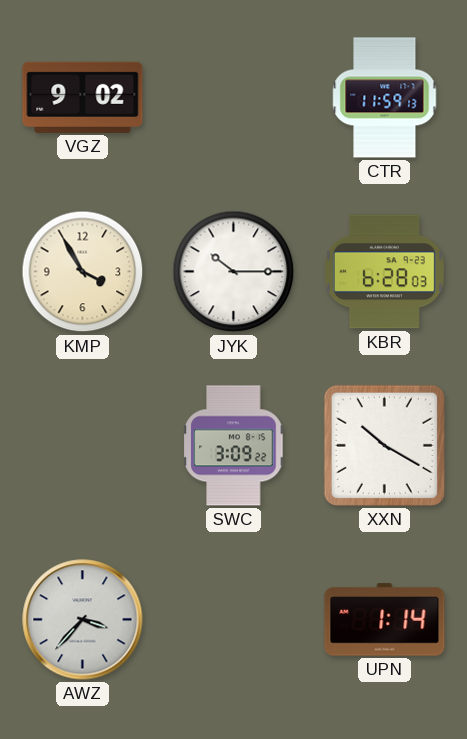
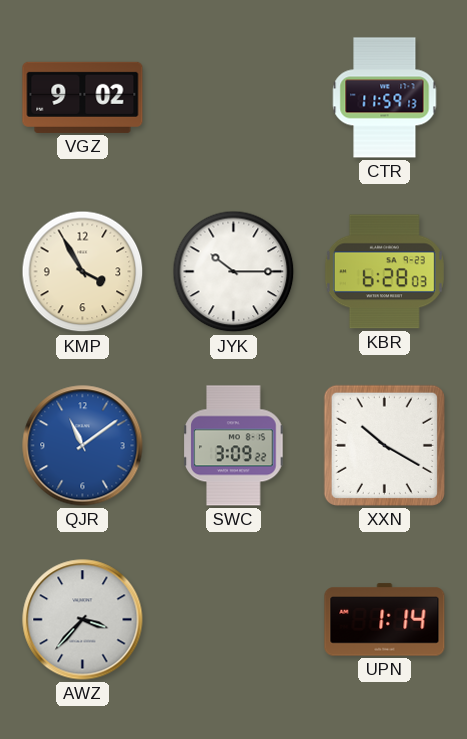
QJR: none -> 11:09
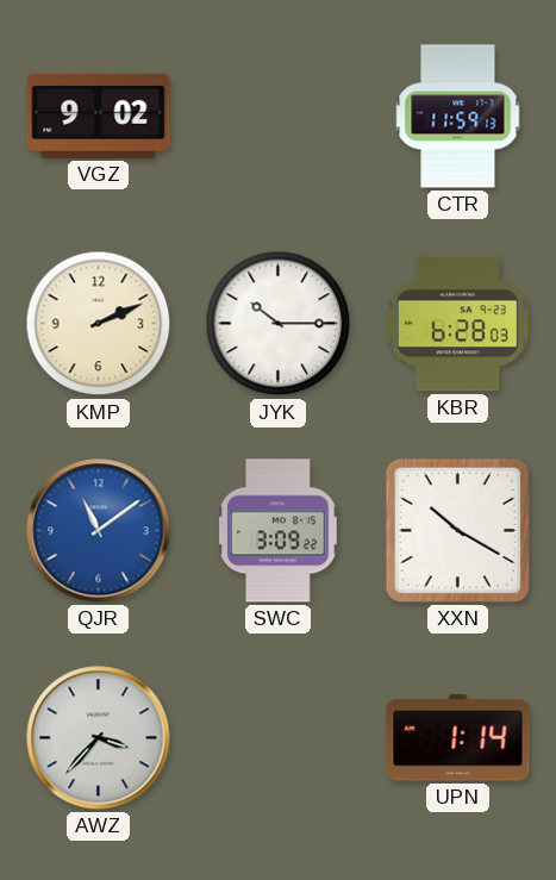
KMP: 3:55 -> 2:11
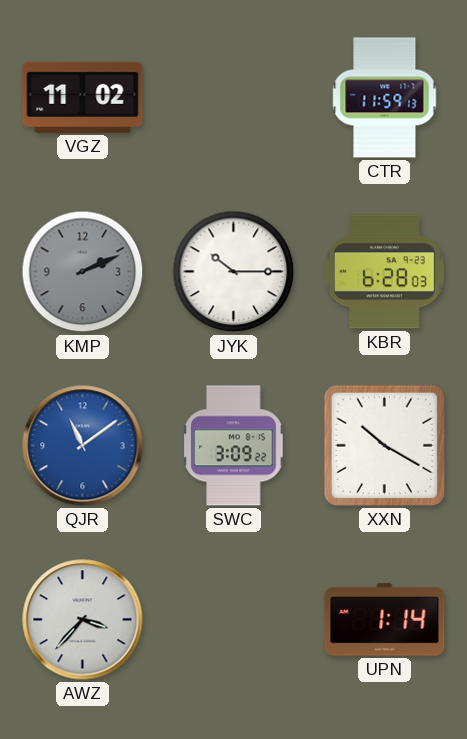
VGZ: 9:02 -> 11:02
KMP dial: cream -> grey
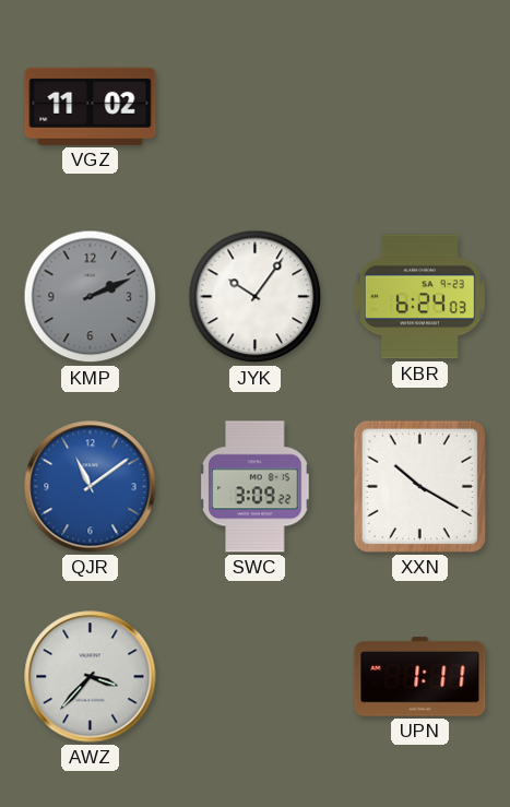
CTR: 11:59 -> none
JYK: 10:15 -> 10:06
KBR: 6:28 -> 6:24
UPN: 1:14 -> 1:11
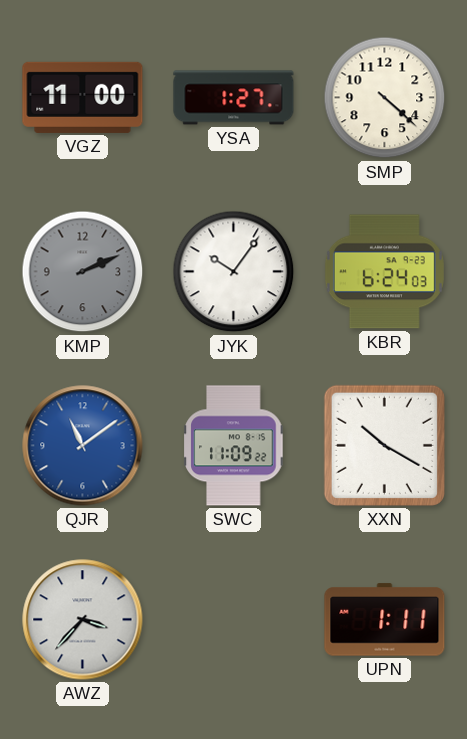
VGZ: 11:02 -> 11:00
YSA: none -> 1:27
SMP: none -> 4:22
SWC: 3:09 -> 11:09
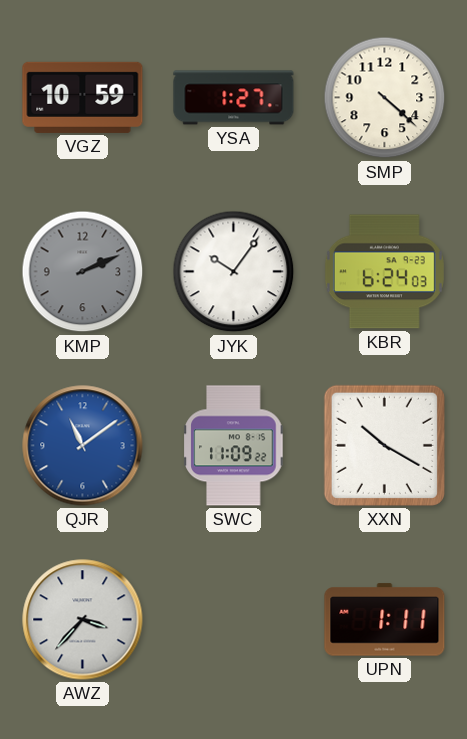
VGZ: 11:00 -> 10:59
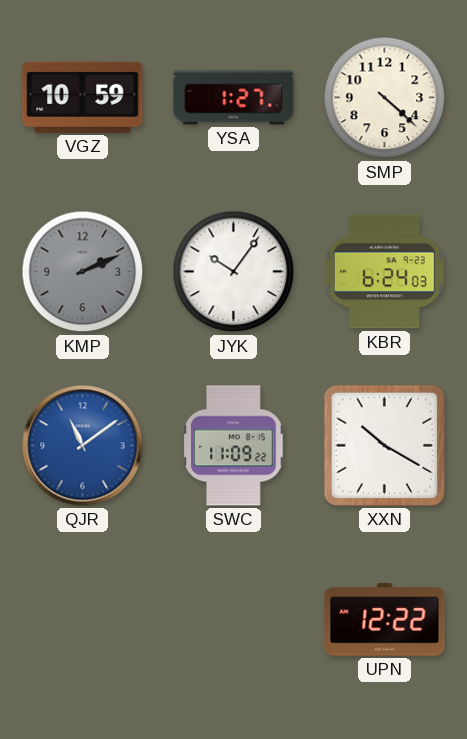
AWZ: 3:37 -> none
UPN: 1:11 -> 12:22
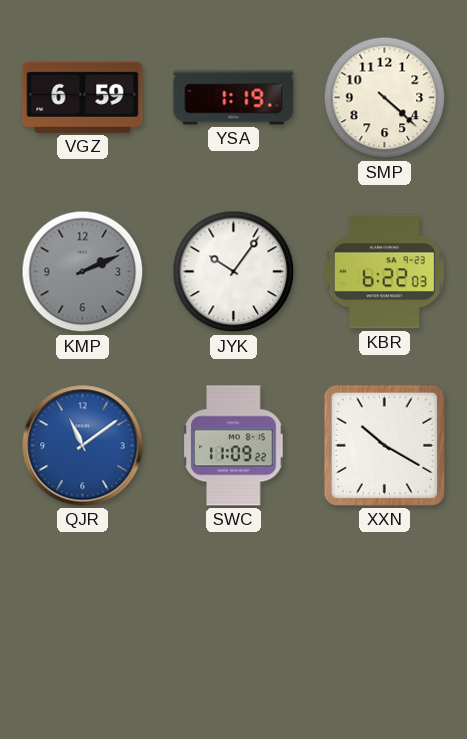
VGZ: 10:59 -> 6:59
YSA: 1:27 -> 1:19
KBR: 6:24 -> 6:22
UPN: 12:22 -> none
